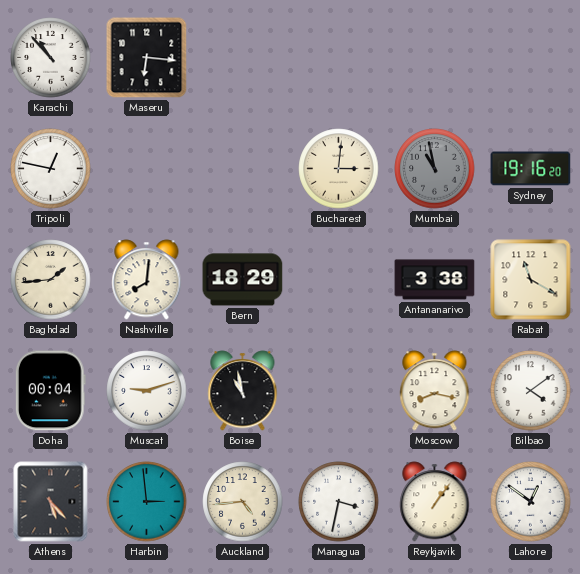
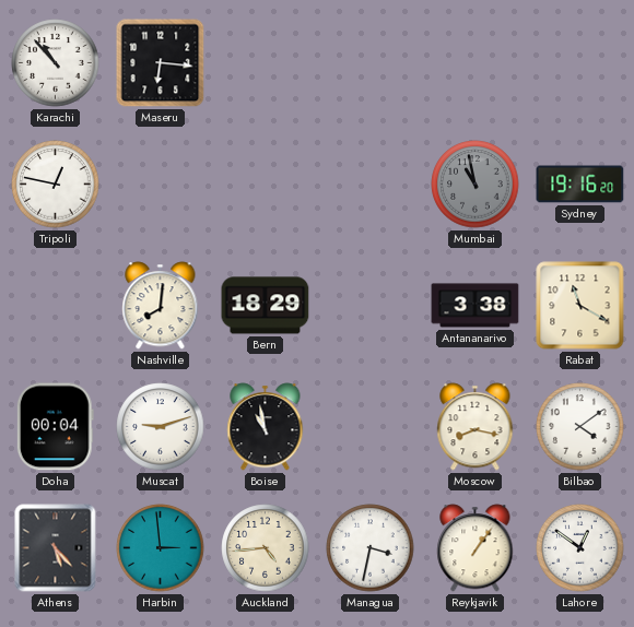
Bucharest: 3:01 -> none
Baghdad: 1:44 -> none
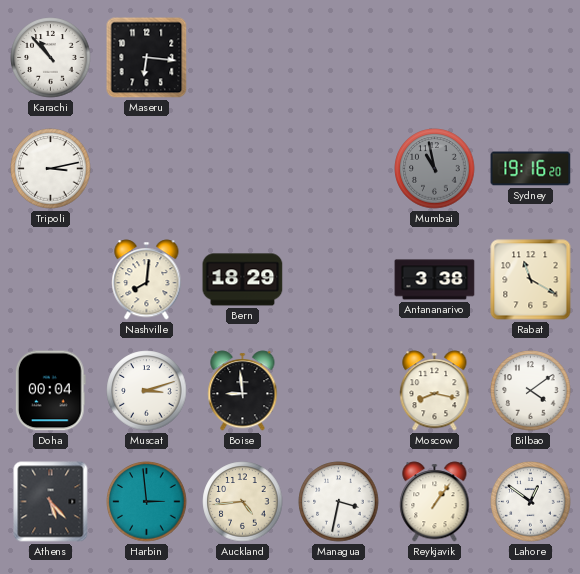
Tripoli: 12:47 -> 3:13
Muscat: 9:12 -> 3:12
Boise: 10:58 -> 8:59
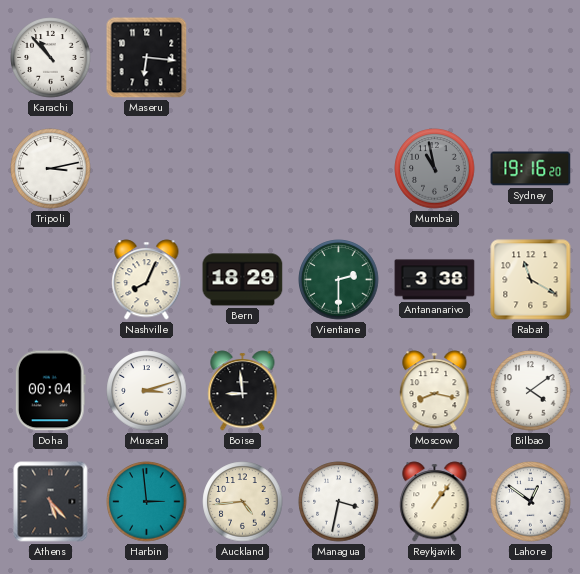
Nashville: 8:01 -> 8:04
Vientiane: none -> 2:30
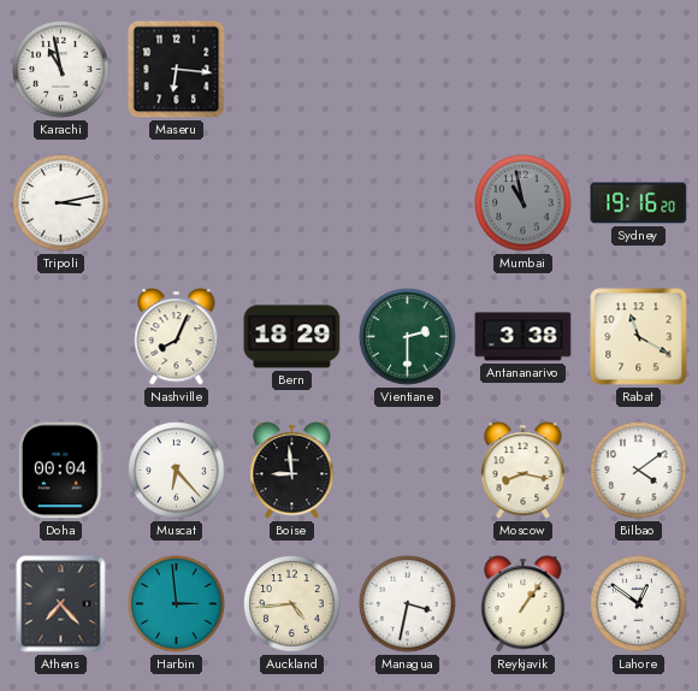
Karachi: 10:53 -> 10:58
Muscat: 3:12 -> 6:23
Athens: 5:23 -> 7:23
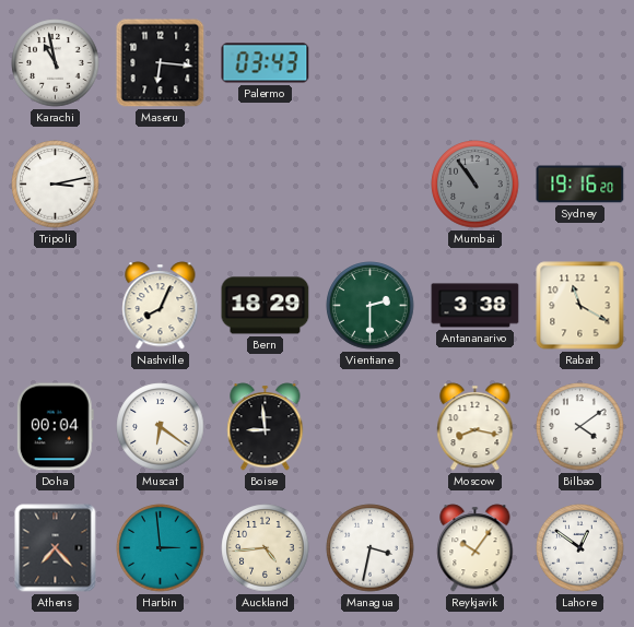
Palermo: none -> 03:43
Mumbai: 10:58 -> 10:54
Muscat: 6:23 -> 6:21
Reykjavik: 1:06 -> 10:06
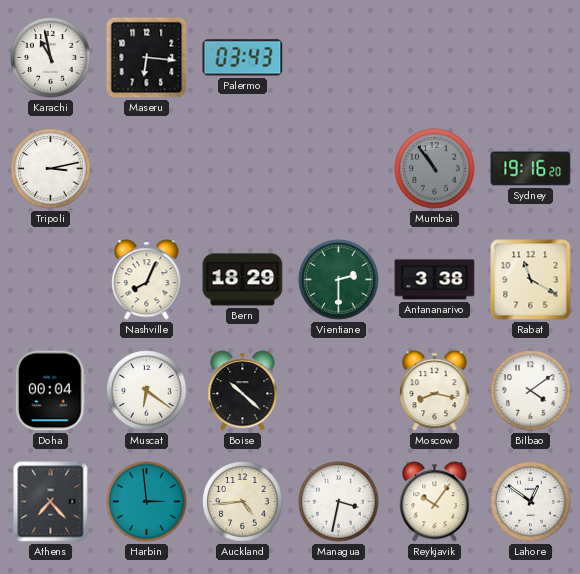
Boise: 8:59 -> 10:22
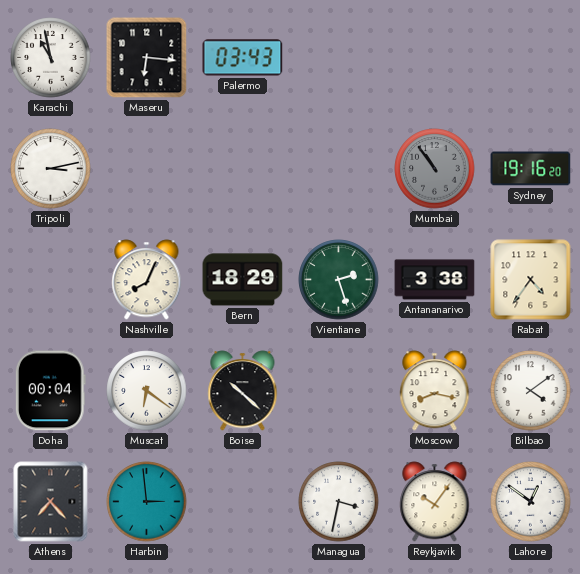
Vientiane: 2:30 -> 2:27
Rabat: 11:20 -> 4:36
Auckland: 4:44 -> none
